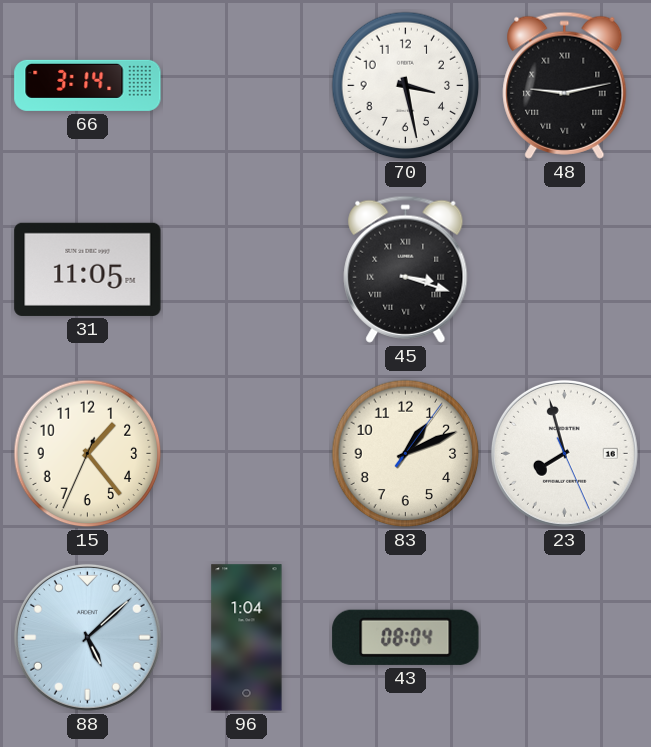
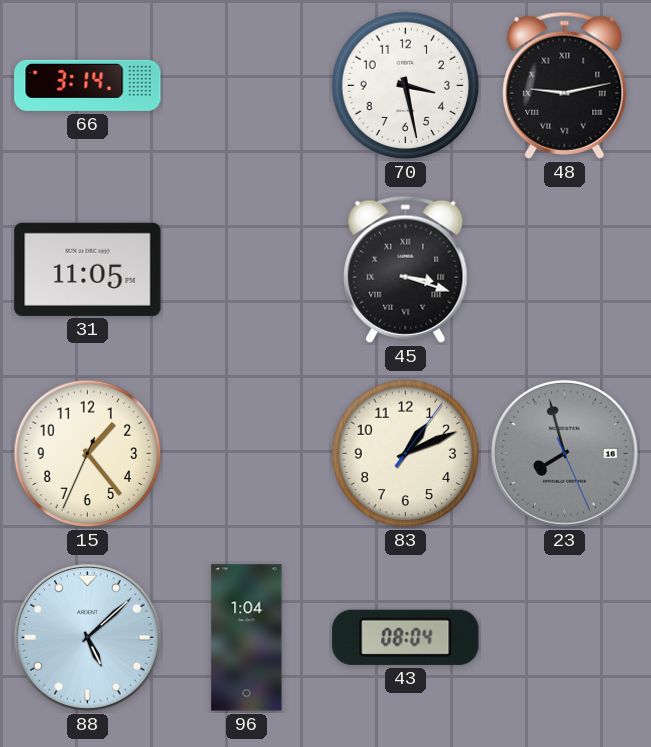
23 dial: white -> grey
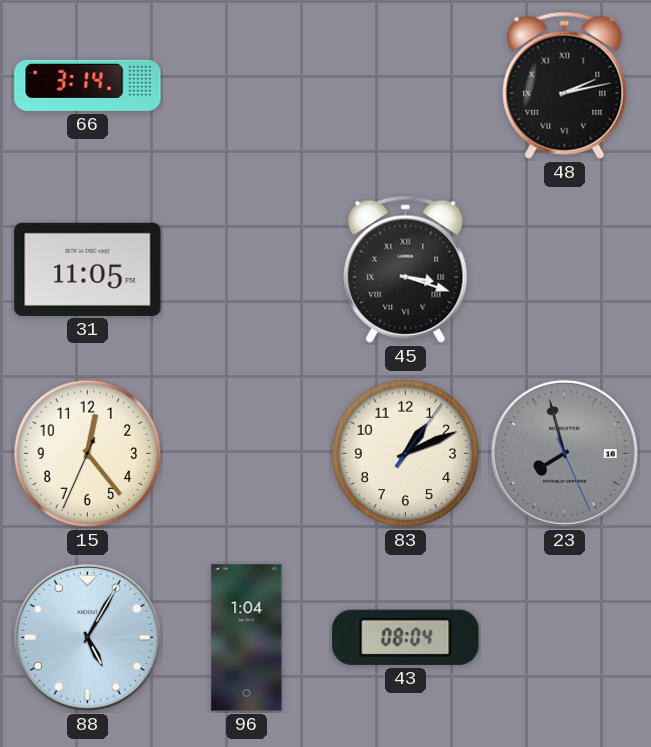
70: 3:28 -> none
48: 9:13 -> 2:13
15: 1:23 -> 12:23
88: 5:08 -> 5:05
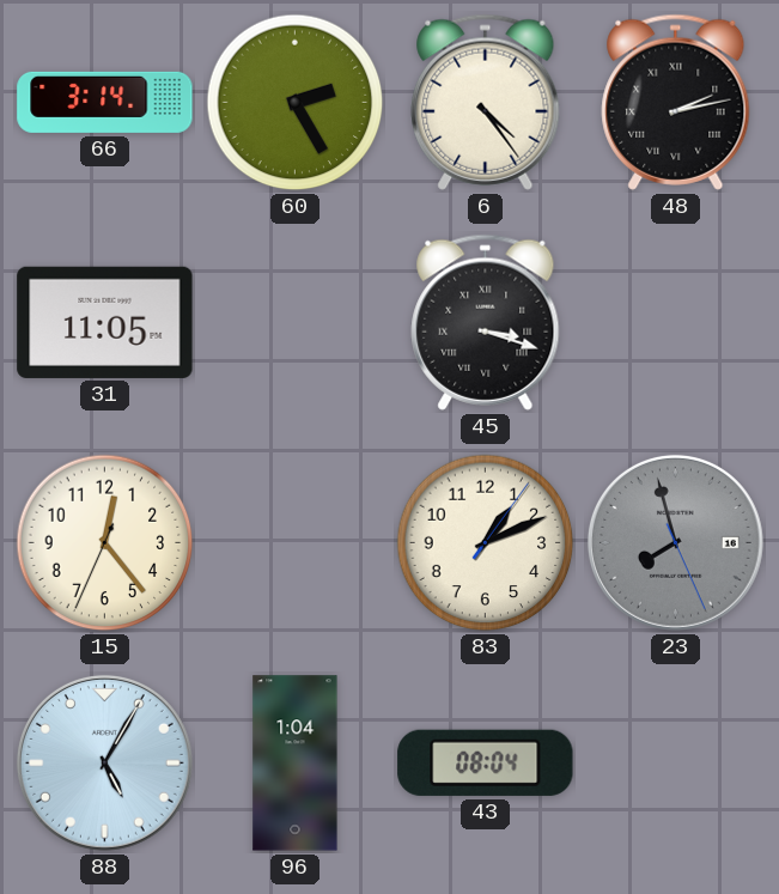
60: none -> 2:25
6: none -> 4:24
